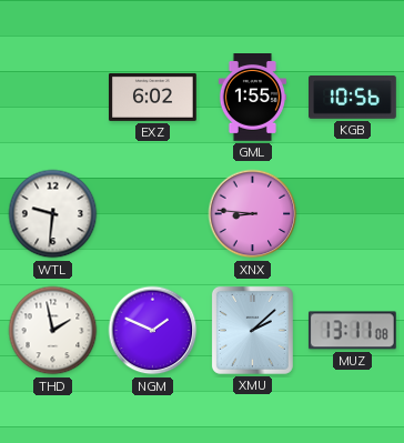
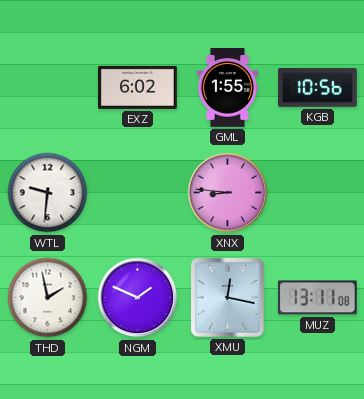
XMU: 2:08 -> 12:17
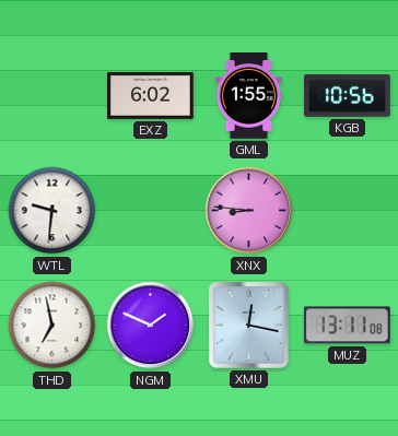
THD: 1:58 -> 6:58
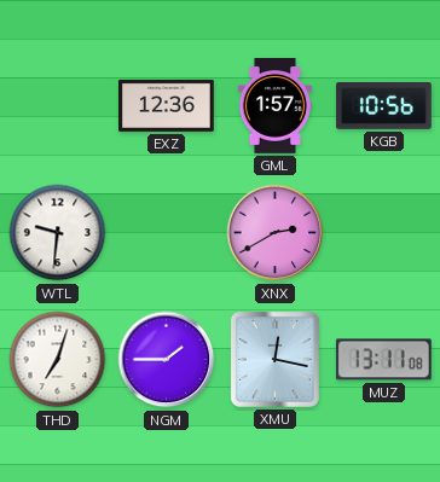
EXZ: 6:02 -> 12:36
GML: 1:55 -> 1:57
XNX: 8:46 -> 2:40
THD: 6:58 -> 7:03
NGM: 1:49 -> 1:45
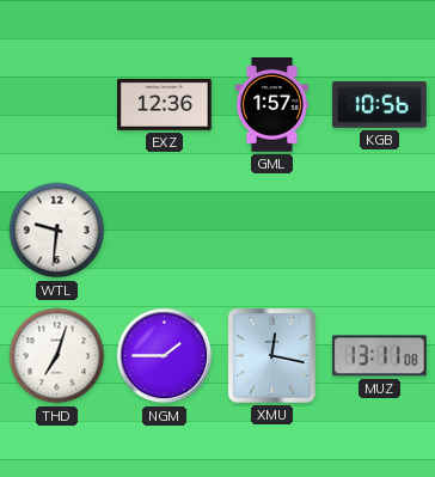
XNX: 2:40 -> none
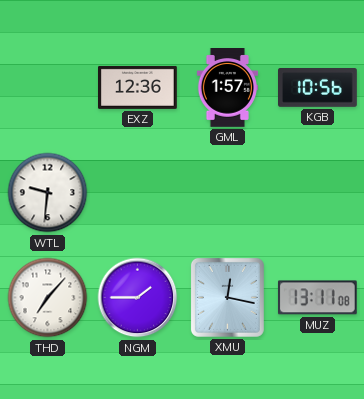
THD: 7:03 -> 7:07
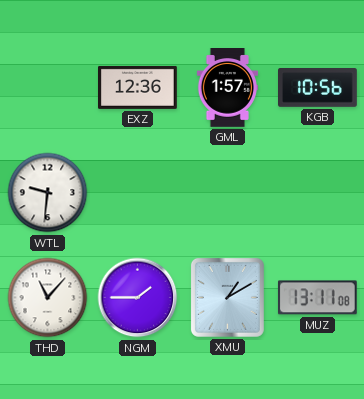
THD: 7:07 -> 11:07
XMU: 12:17 -> 1:10
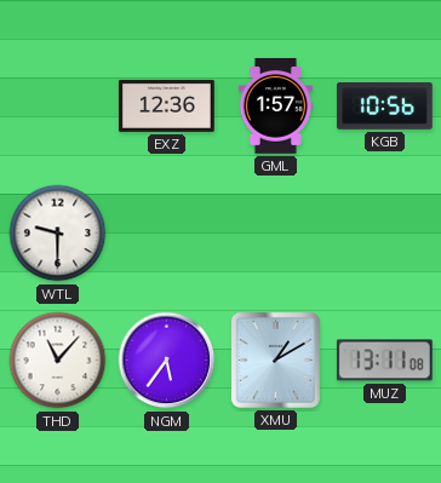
WTL: 9:31 -> 9:30
NGM: 1:45 -> 5:36
